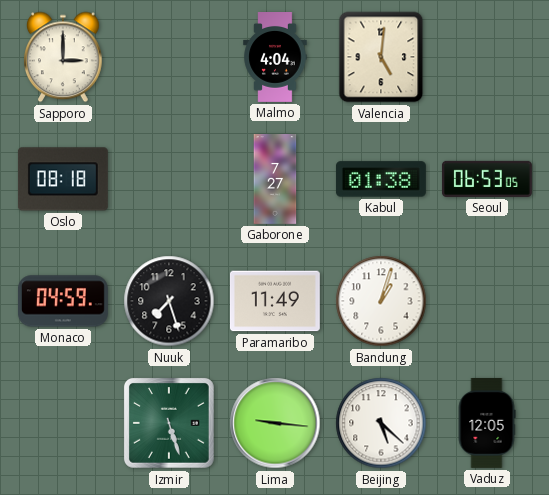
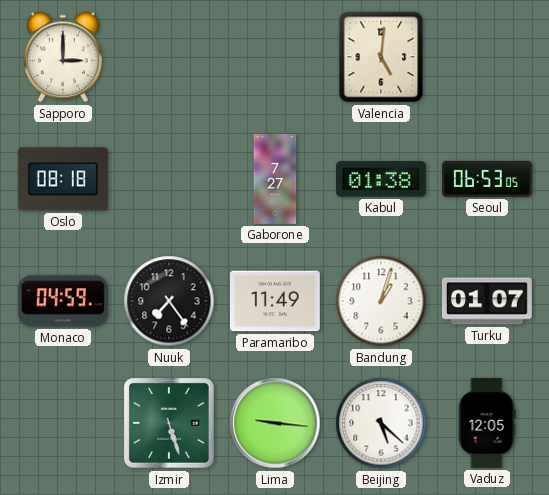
Malmo: 4:04 -> none
Nuuk: 7:27 -> 7:24
Turku: none -> 01:07
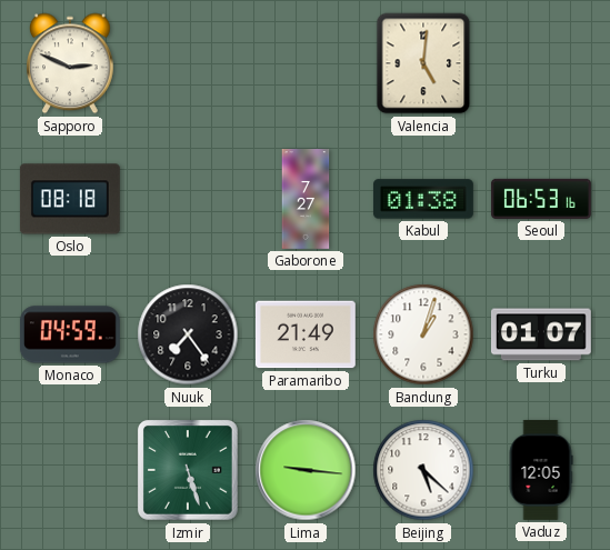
Sapporo: 3:00 -> 2:49
Seoul: 06:53:05 -> 06:53:16
Paramaribo: 11:49 -> 21:49
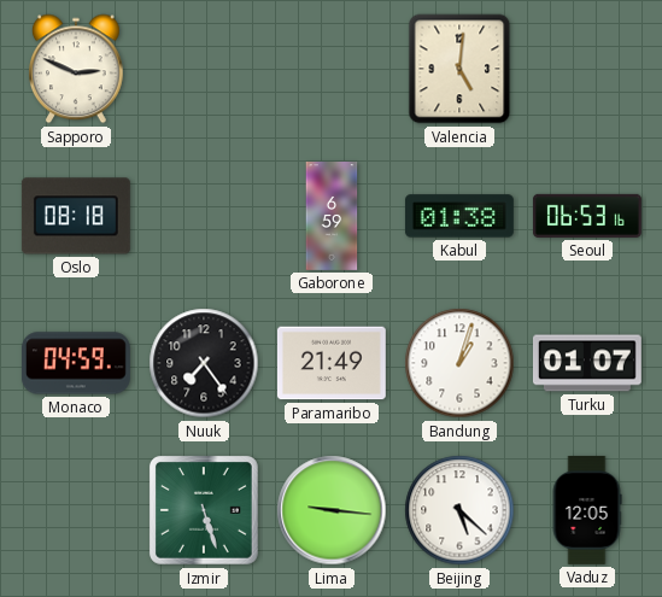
Gaborone: 7:27 -> 6:59
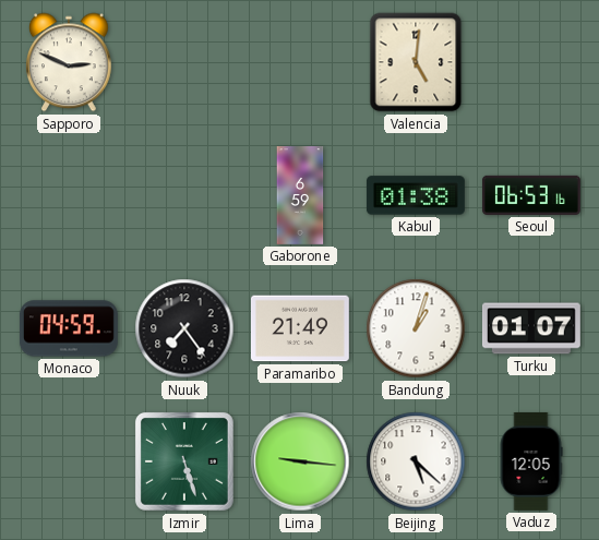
Oslo: 08:18 -> none
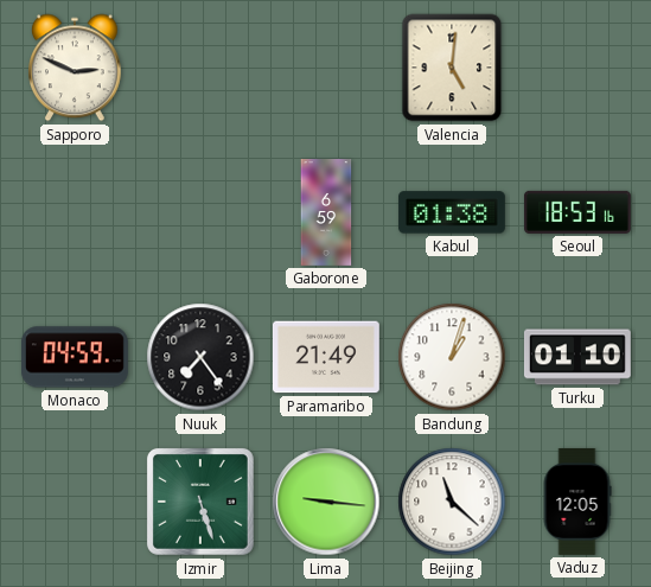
Seoul: 06:53 -> 18:53
Turku: 01:07 -> 01:10
Beijing: 5:22 -> 11:22
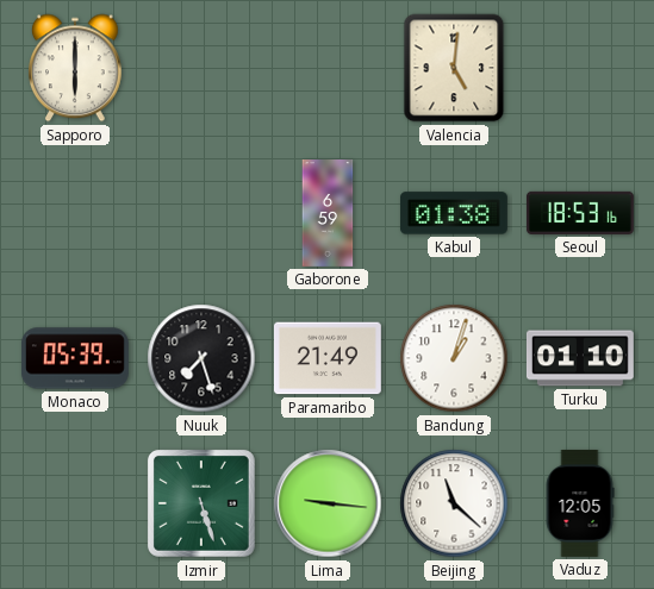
Sapporo: 2:49 -> 6:00
Monaco: 04:59 -> 05:39
Nuuk: 7:24 -> 7:27
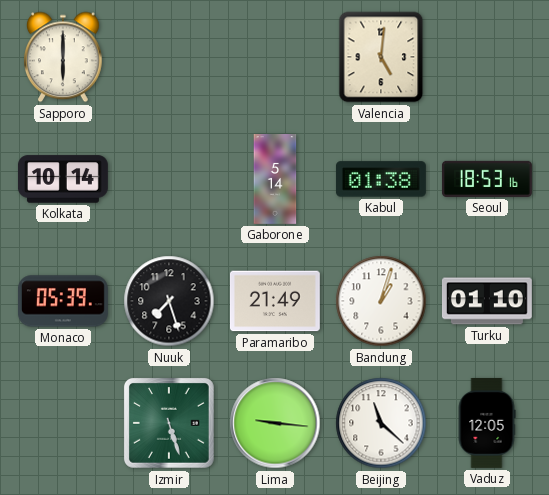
Kolkata: none -> 10:14
Gaborone: 6:59 -> 5:14
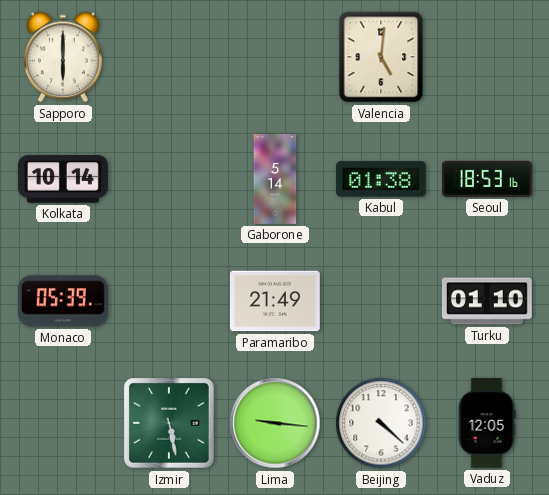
Nuuk: 7:27 -> none
Bandung: 1:03 -> none
Izmir: 5:27 -> 5:28
Beijing: 11:22 -> 4:22
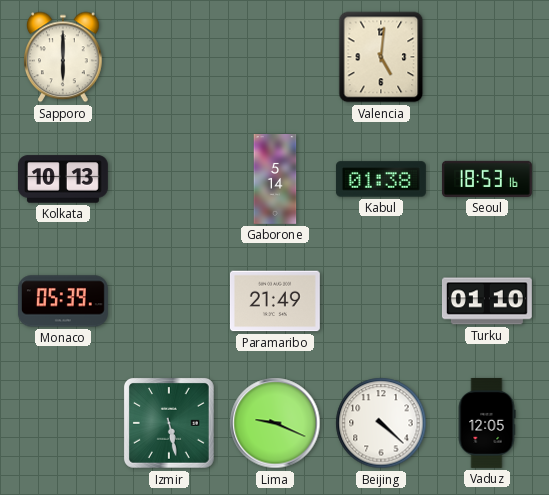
Kolkata: 10:14 -> 10:13
Lima: 9:16 -> 9:19
